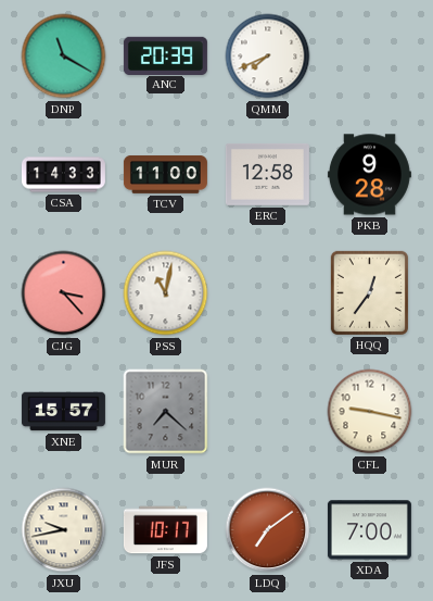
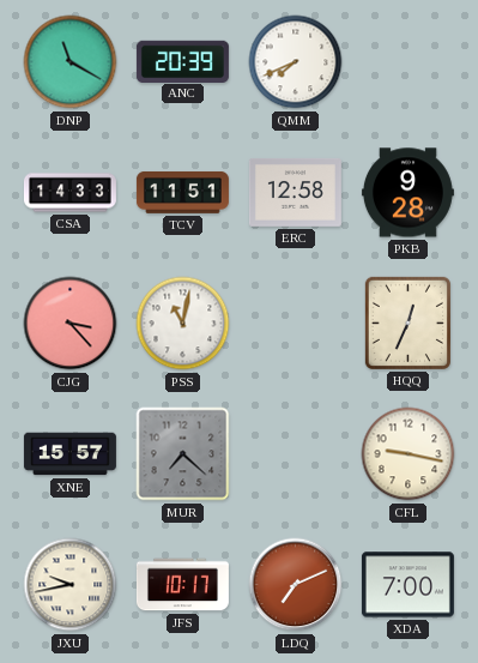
TCV: 11:00 -> 11:51
HQQ: 12:36 -> 12:34
LDQ: 7:09 -> 7:11
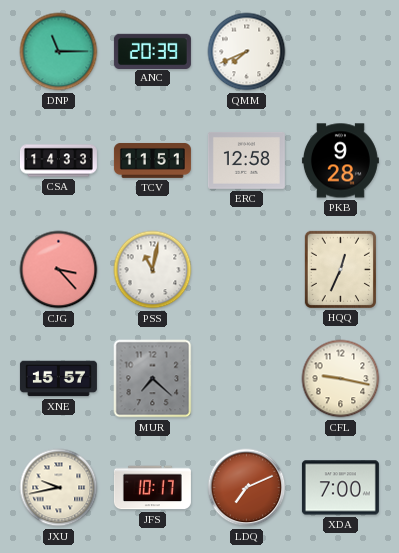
DNP: 11:20 -> 11:15
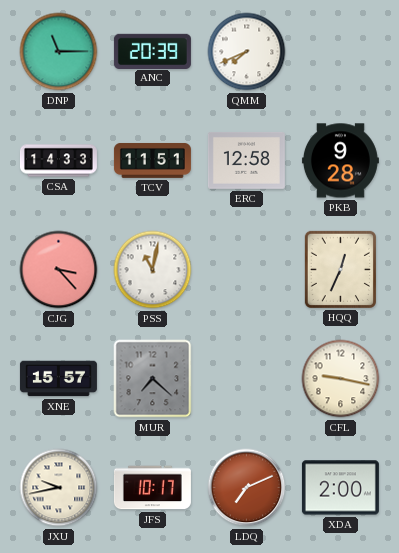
XDA: 7:00 -> 2:00
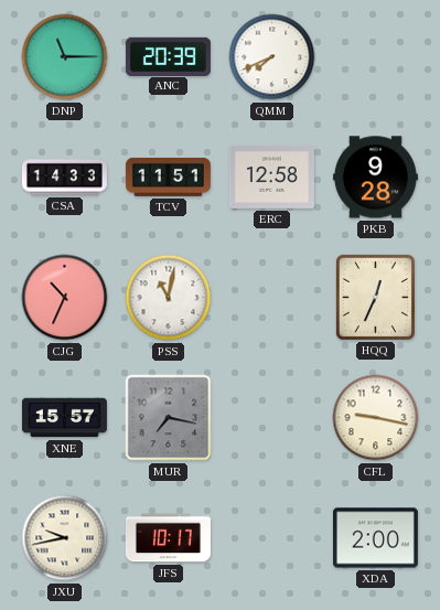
CJG: 3:23 -> 10:34
MUR: 7:22 -> 7:17
LDQ: 7:11 -> none
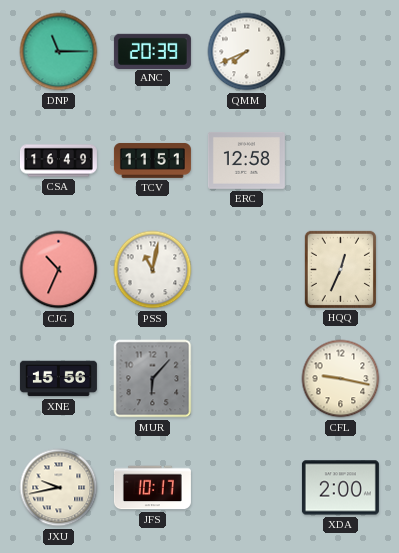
CSA: 14:33 -> 16:49
PKB: 9:28 -> none
XNE: 15:57 -> 15:56
MUR: 7:17 -> 6:07
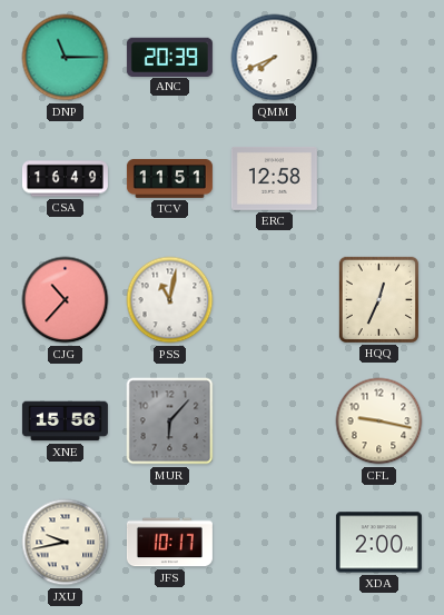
CJG: 10:34 -> 10:37
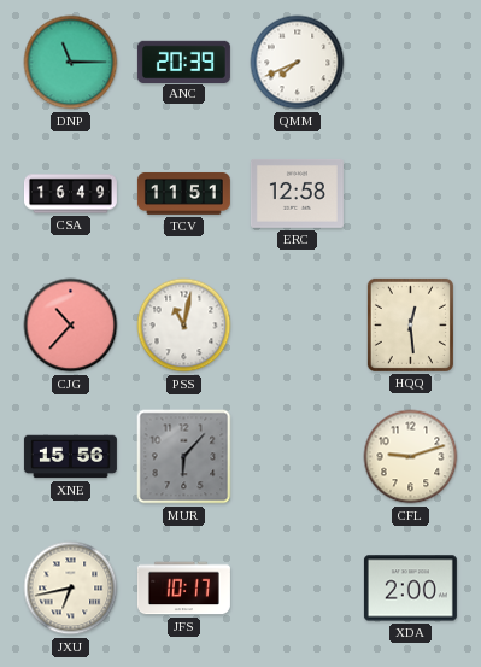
HQQ: 12:34 -> 12:29
CFL: 9:17 -> 9:12
JXU: 9:43 -> 6:43
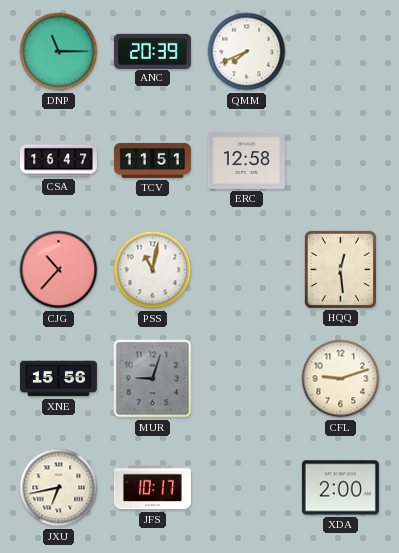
CSA: 16:49 -> 16:47
MUR: 6:07 -> 9:03
